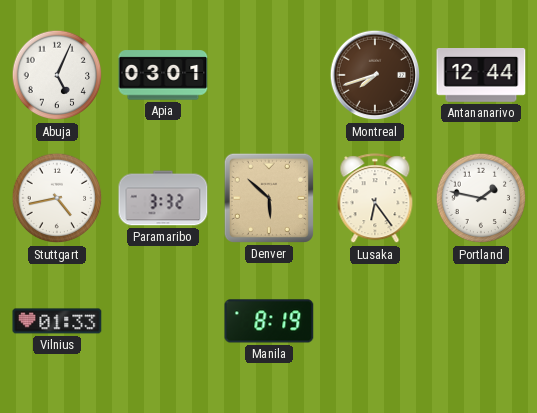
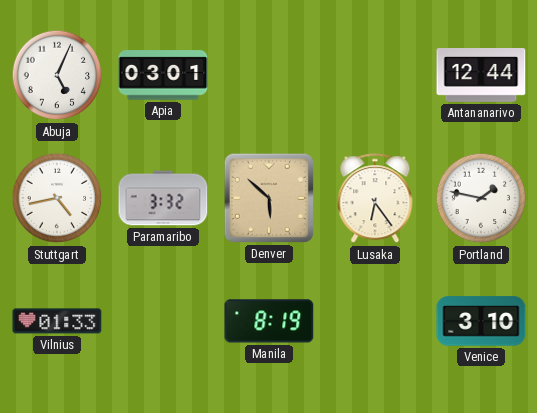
Montreal: 7:42 -> none
Venice: none -> 3:10
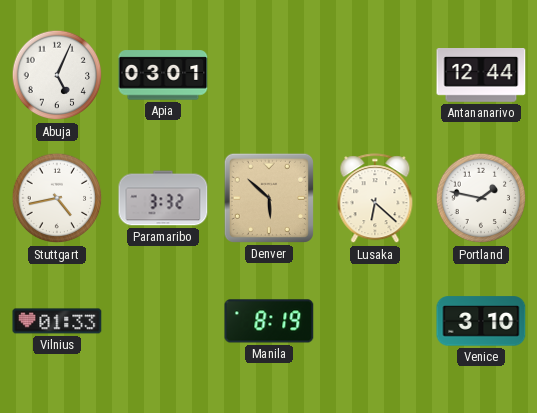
Lusaka: 6:24 -> 6:22
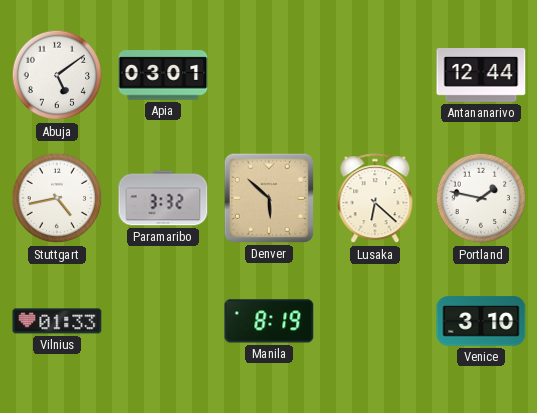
Abuja: 5:04 -> 5:09
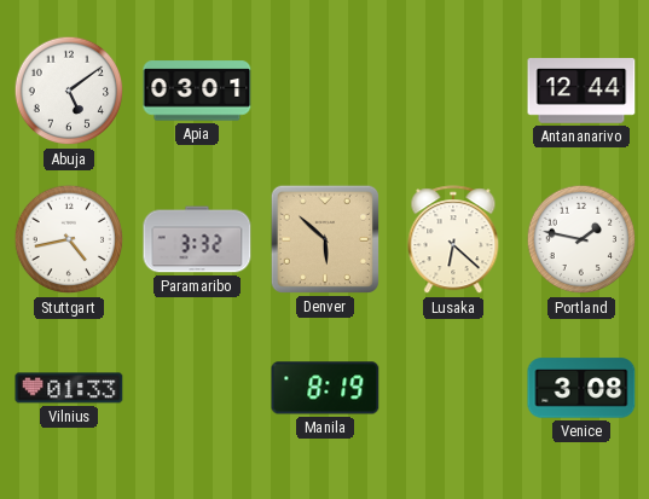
Venice: 3:10 -> 3:08
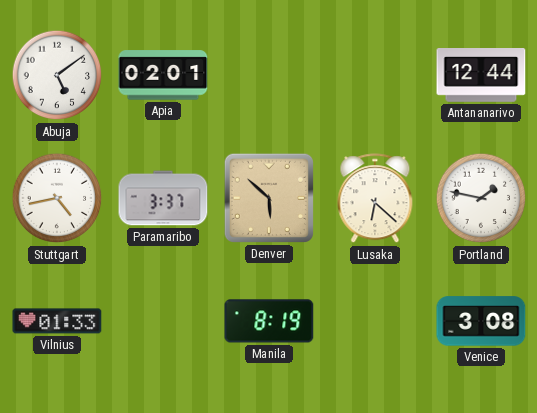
Apia: 03:01 -> 02:01
Paramaribo: 3:32 -> 3:37
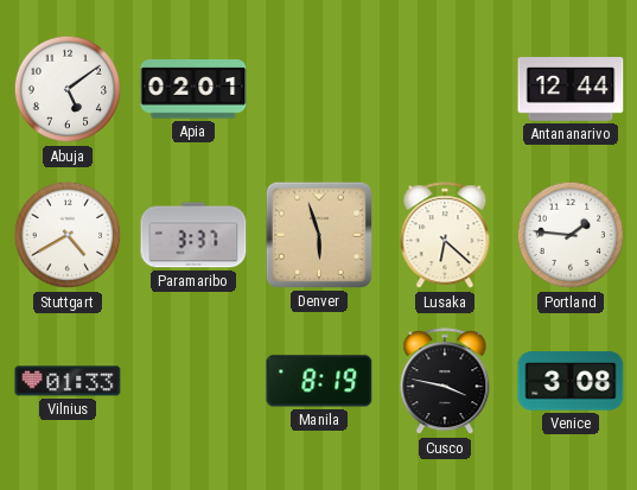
Stuttgart: 4:43 -> 4:40
Denver: 5:52 -> 5:57
Portland: 1:47 -> 1:46
Cusco: none -> 3:47
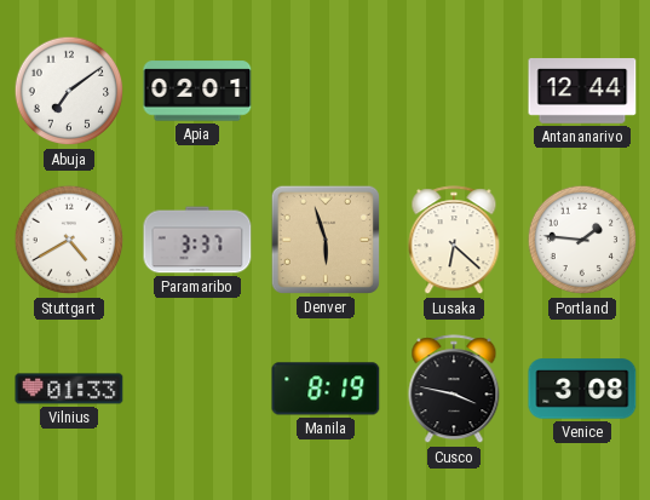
Abuja: 5:09 -> 7:09
